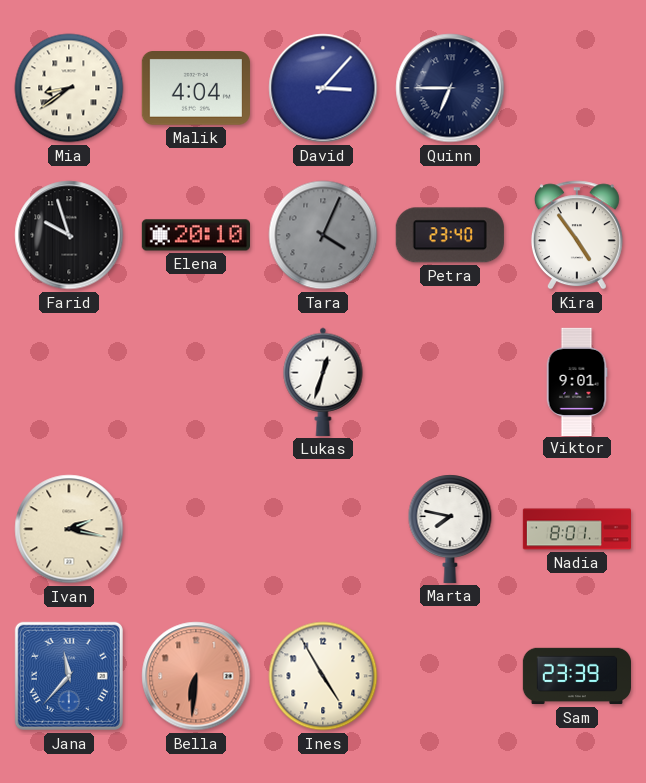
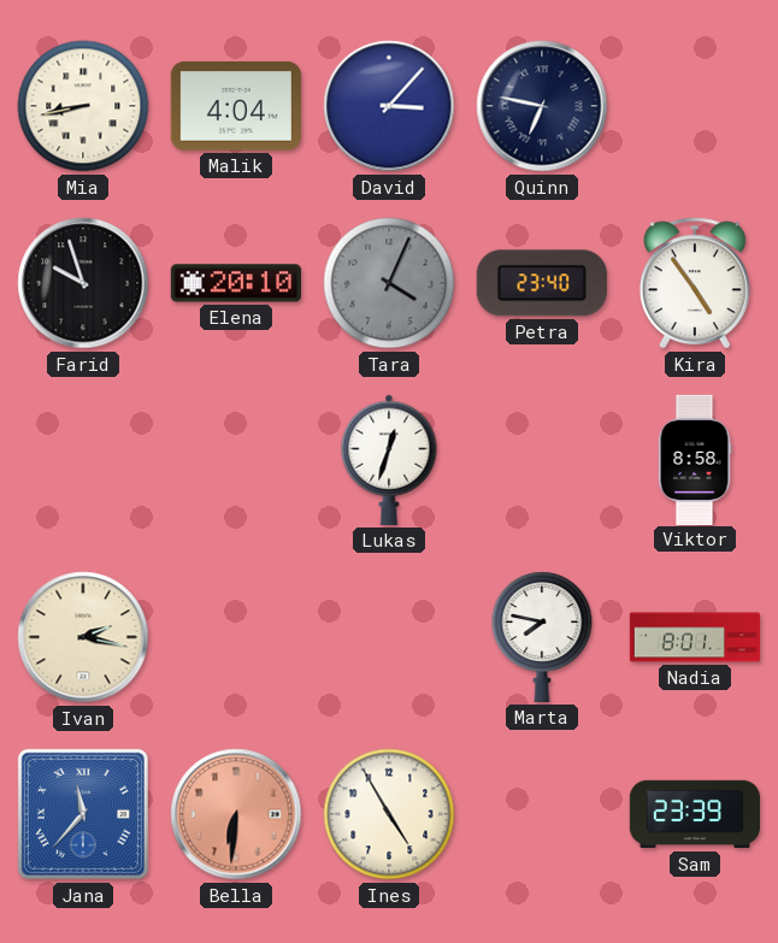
Mia: 8:39 -> 8:43
Quinn: 6:45 -> 6:47
Viktor: 9:01 -> 8:58
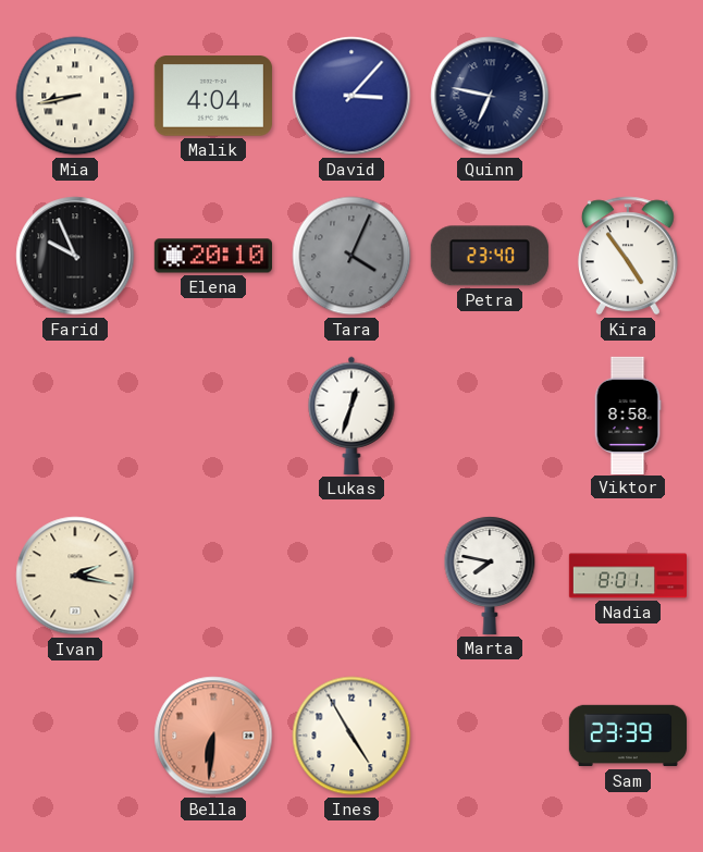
Farid: 9:57 -> 9:56
Jana: 11:37 -> none
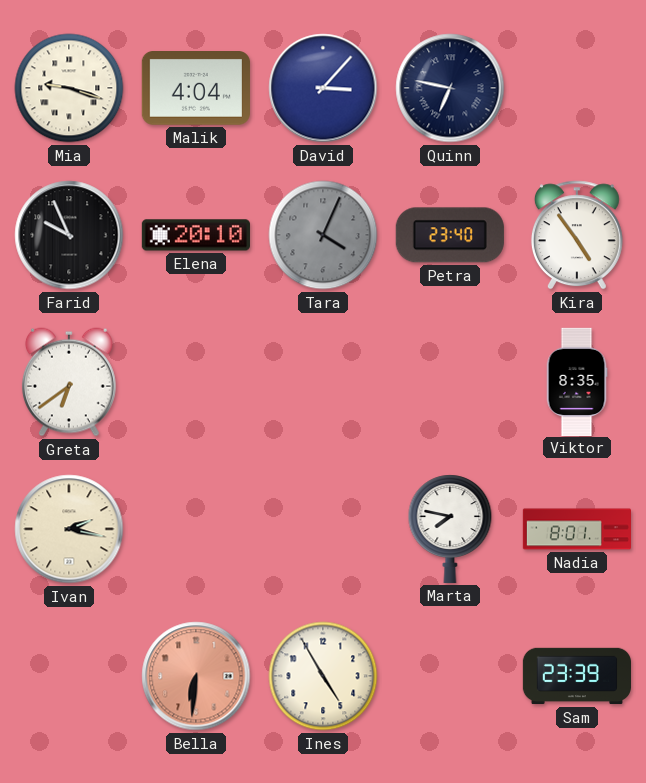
Mia: 8:43 -> 9:18
Greta: none -> 6:39
Lukas: 12:33 -> none
Viktor: 8:58 -> 8:35
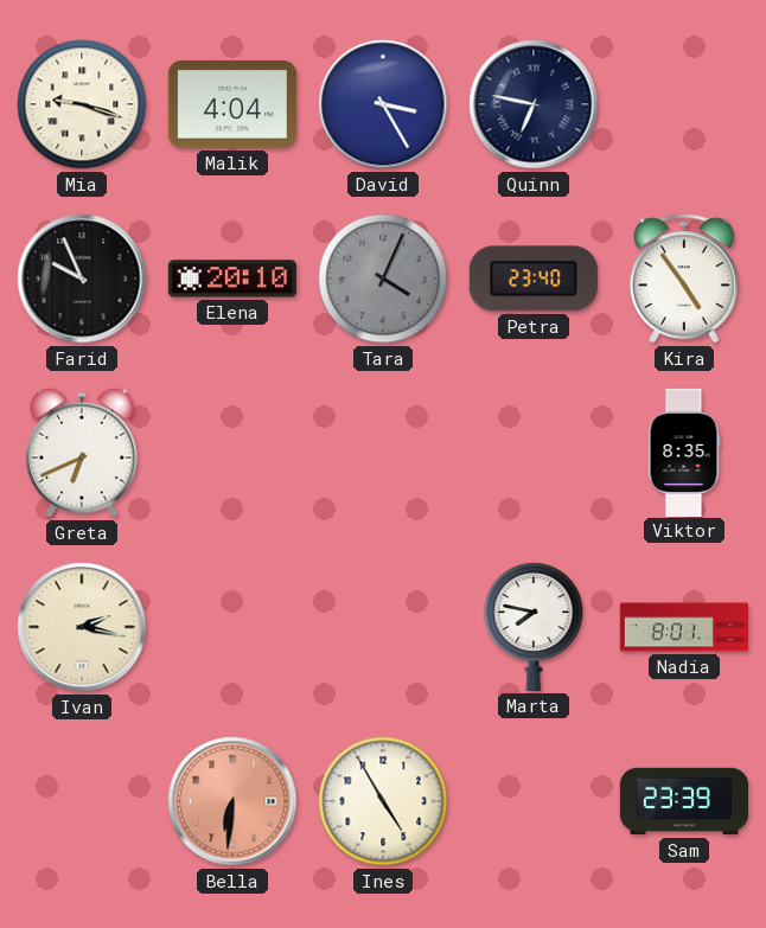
David: 3:07 -> 3:25
Greta: 6:39 -> 6:41
